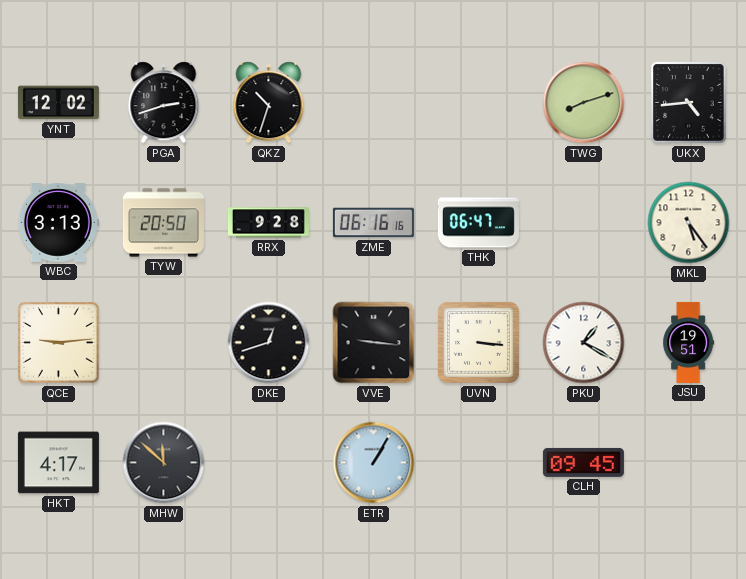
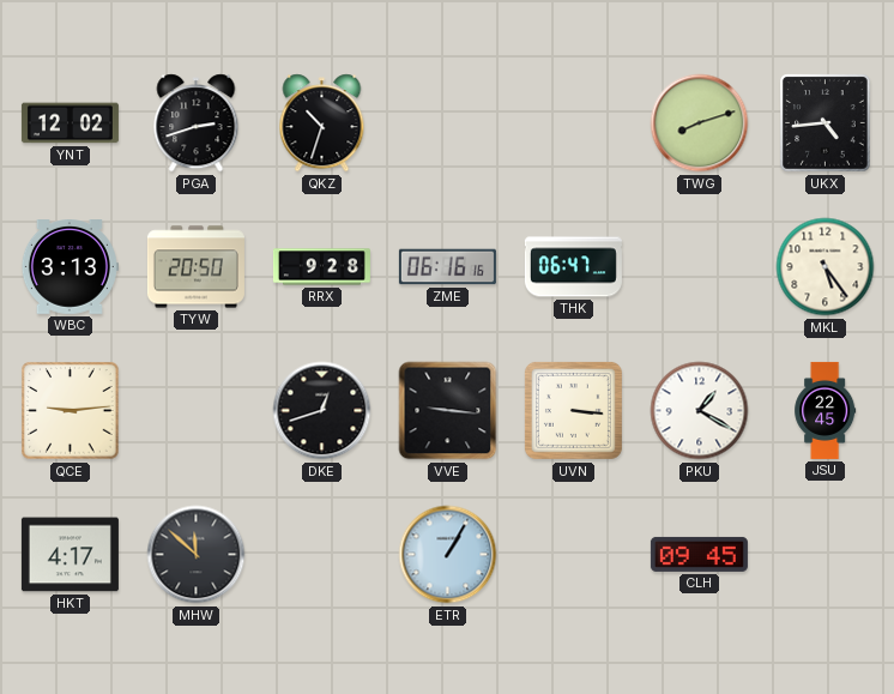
JSU: 19:51 -> 22:45
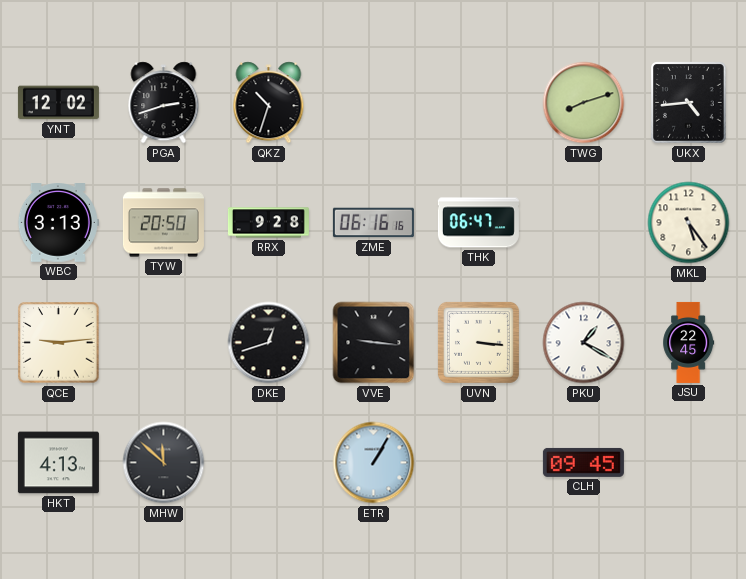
HKT: 4:17 -> 4:13
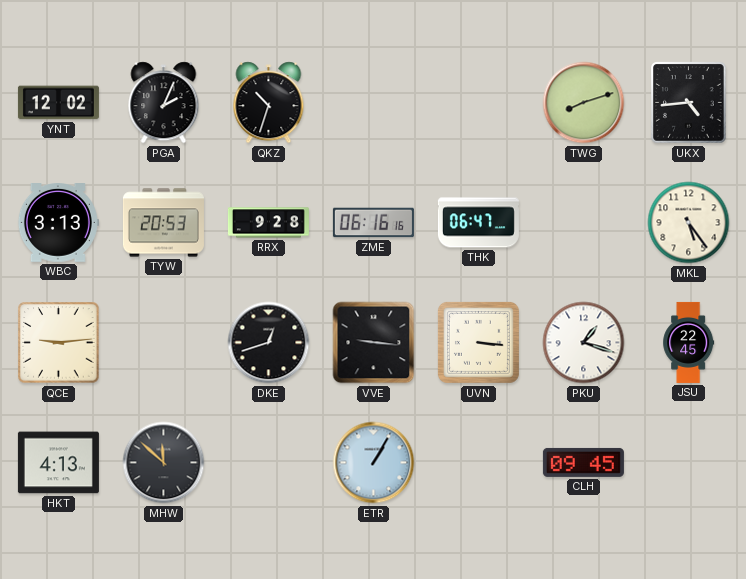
PGA: 2:42 -> 2:04
TYW: 20:50 -> 20:53
PKU: 1:20 -> 1:18
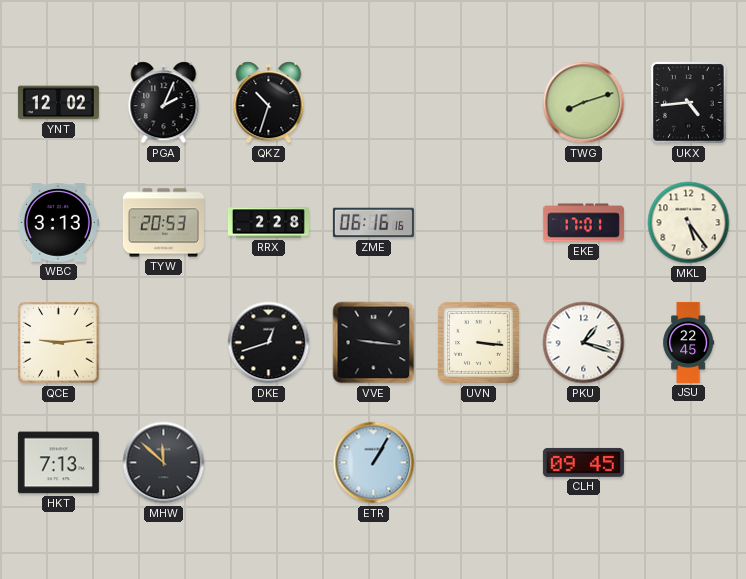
RRX: 9:28 -> 2:28
THK: 06:47 -> none
EKE: none -> 17:01
HKT: 4:13 -> 7:13
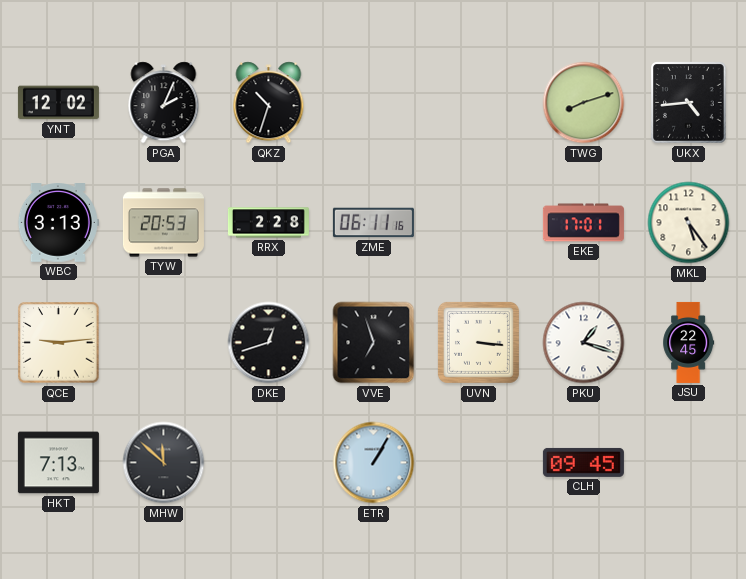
ZME: 06:16 -> 06:11
VVE: 9:16 -> 6:57
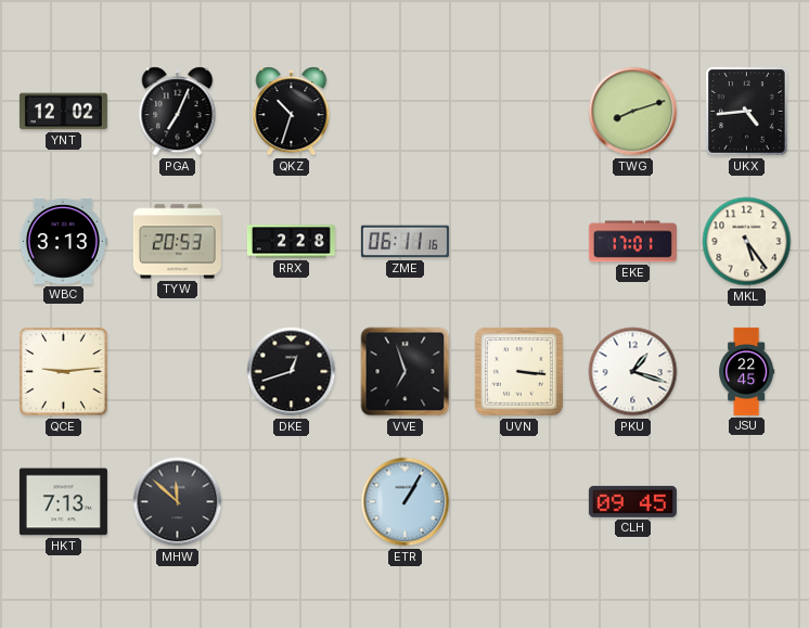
PGA: 2:04 -> 7:04
